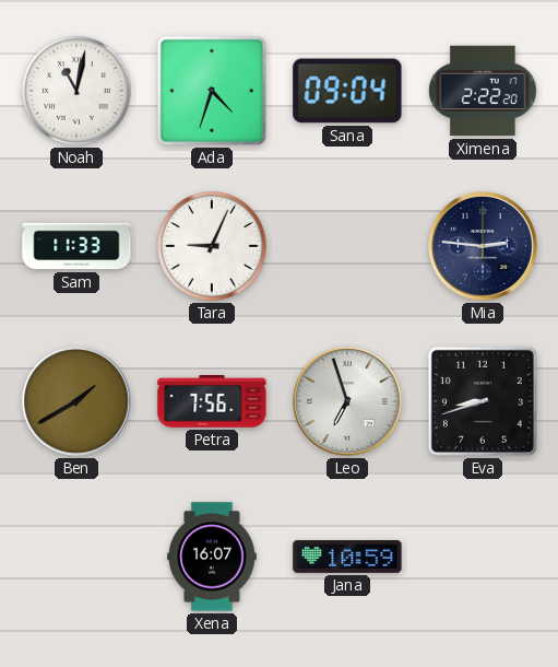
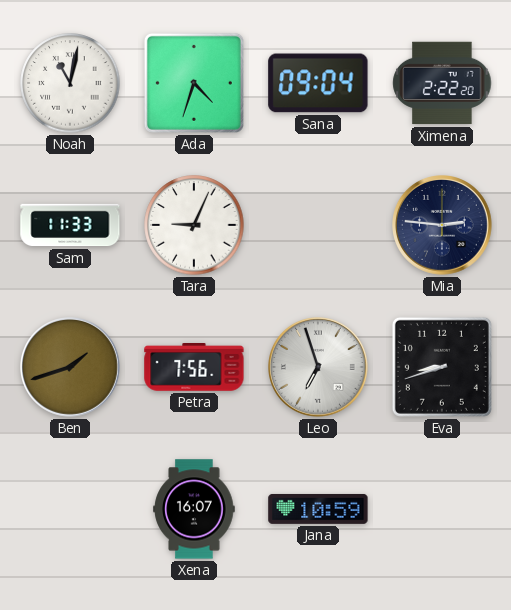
Ben: 1:40 -> 1:42
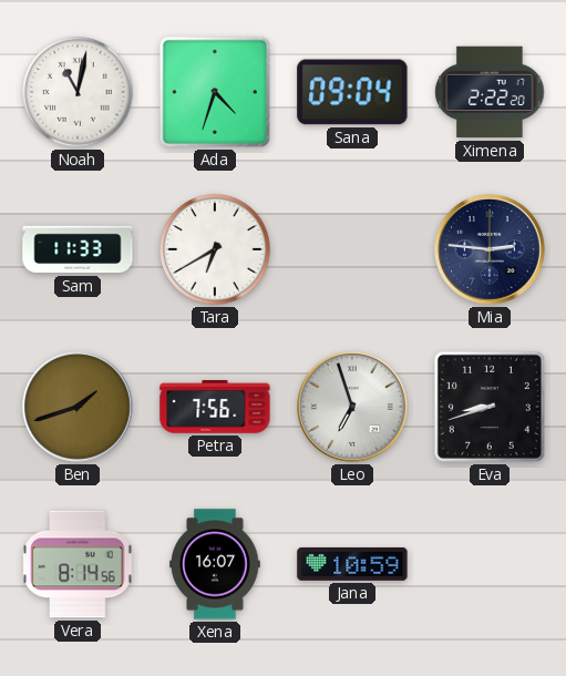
Tara: 9:04 -> 6:40
Vera: none -> 8:14
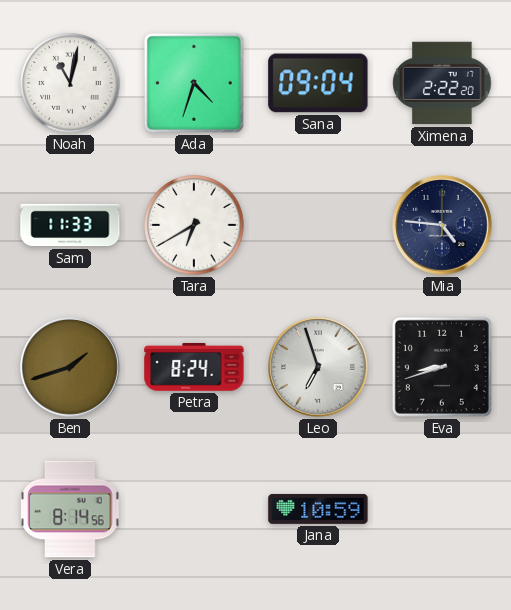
Mia: 2:46 -> 4:46
Petra: 7:56 -> 8:24
Xena: 16:07 -> none
